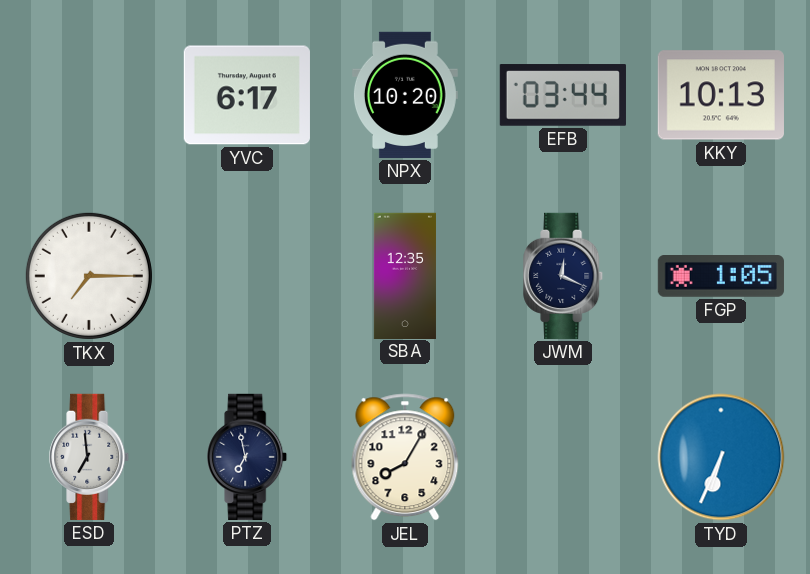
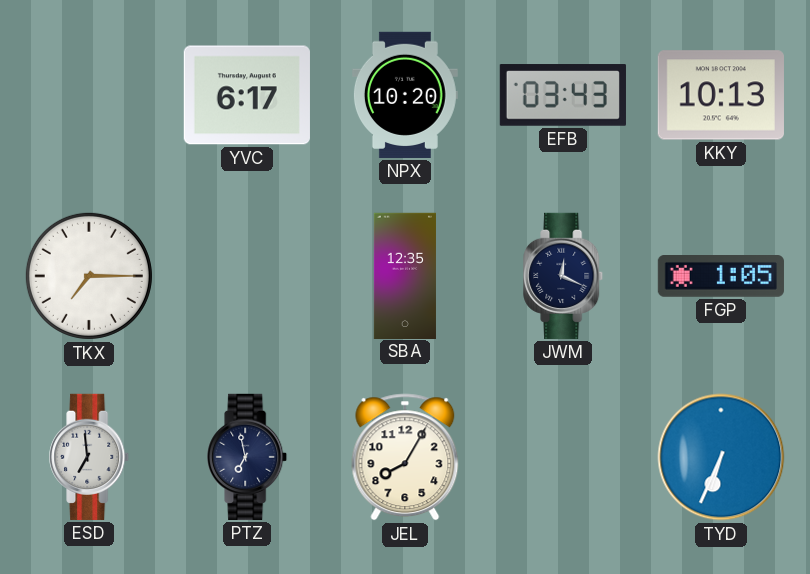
EFB: 03:44 -> 03:43
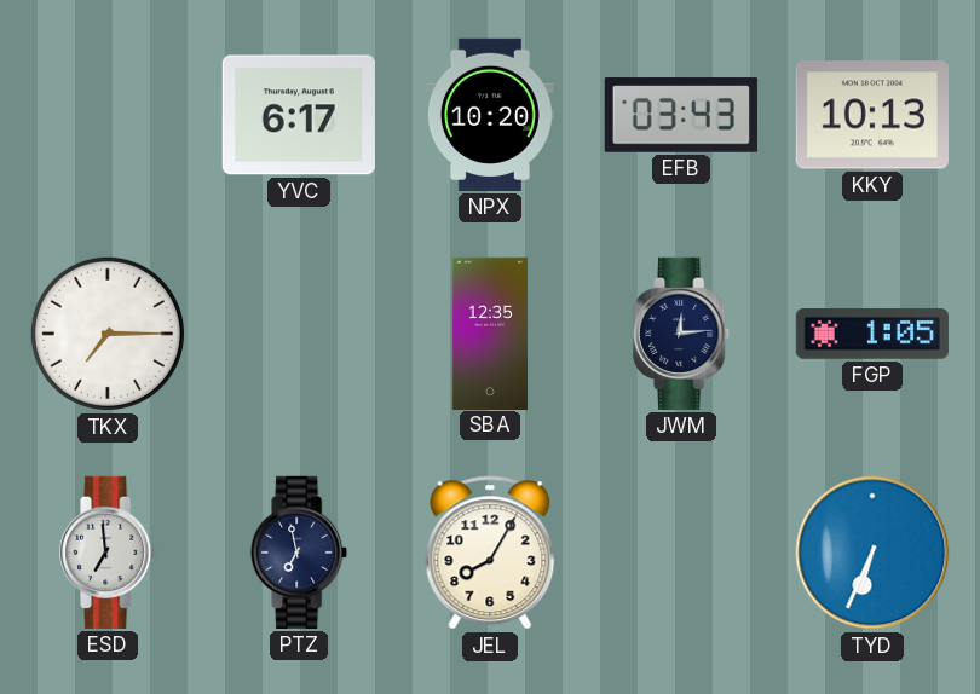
JWM: 12:19 -> 12:14
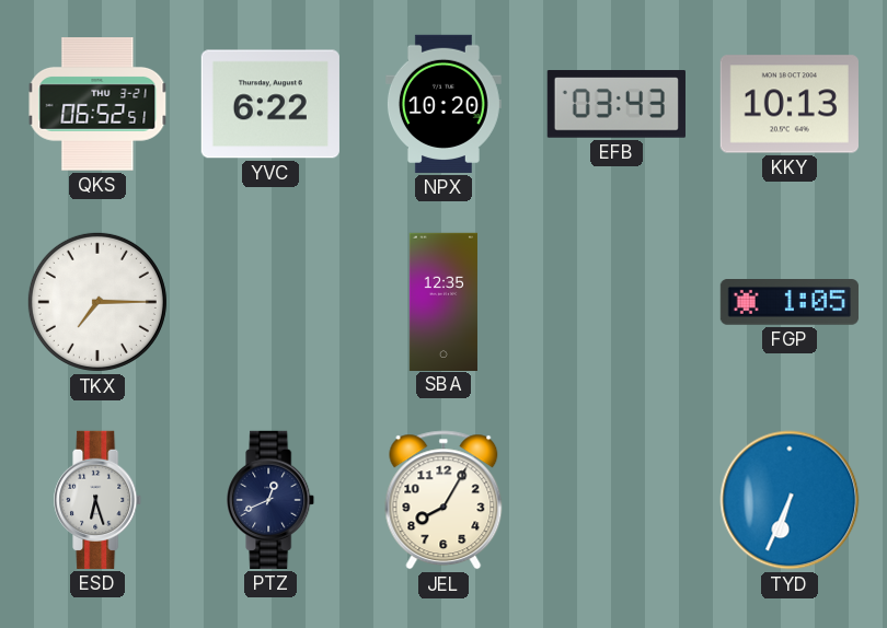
QKS: none -> 06:52
YVC: 6:17 -> 6:22
JWM: 12:14 -> none
ESD: 6:59 -> 6:27
PTZ: 6:58 -> 12:41
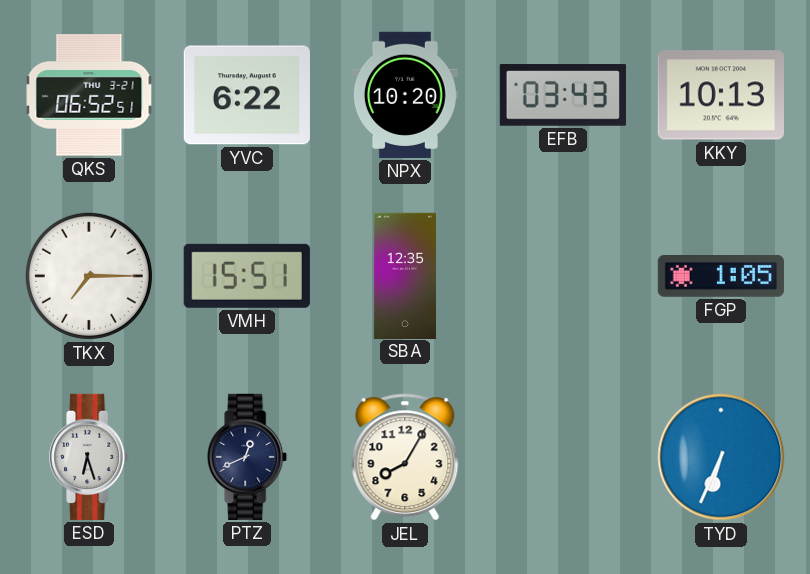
VMH: none -> 15:51
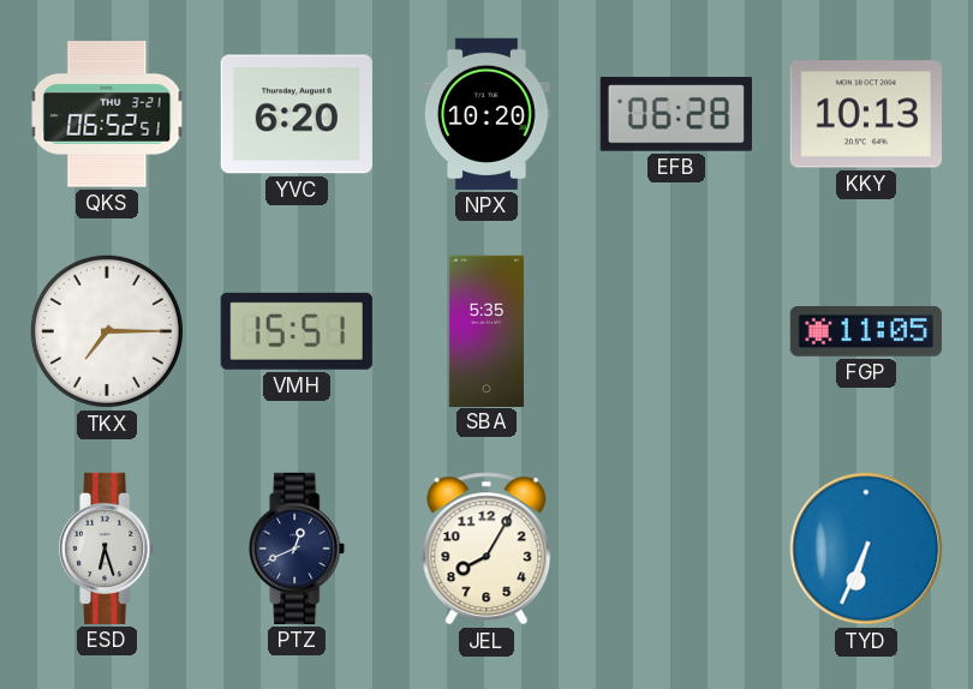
YVC: 6:22 -> 6:20
EFB: 03:43 -> 06:28
SBA: 12:35 -> 5:35
FGP: 1:05 -> 11:05
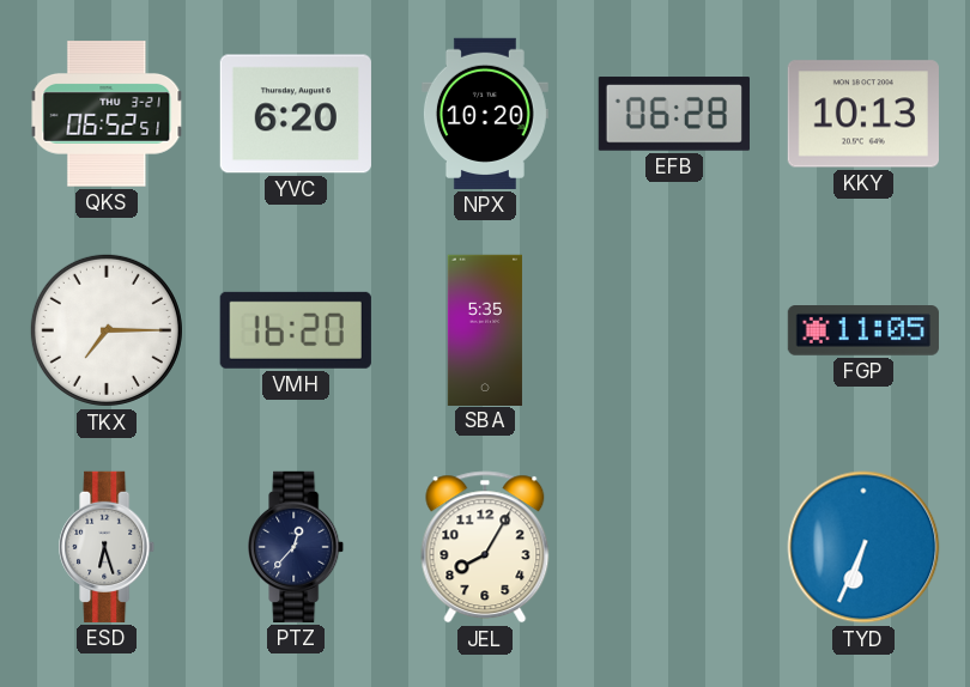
VMH: 15:51 -> 16:20
PTZ: 12:41 -> 12:37
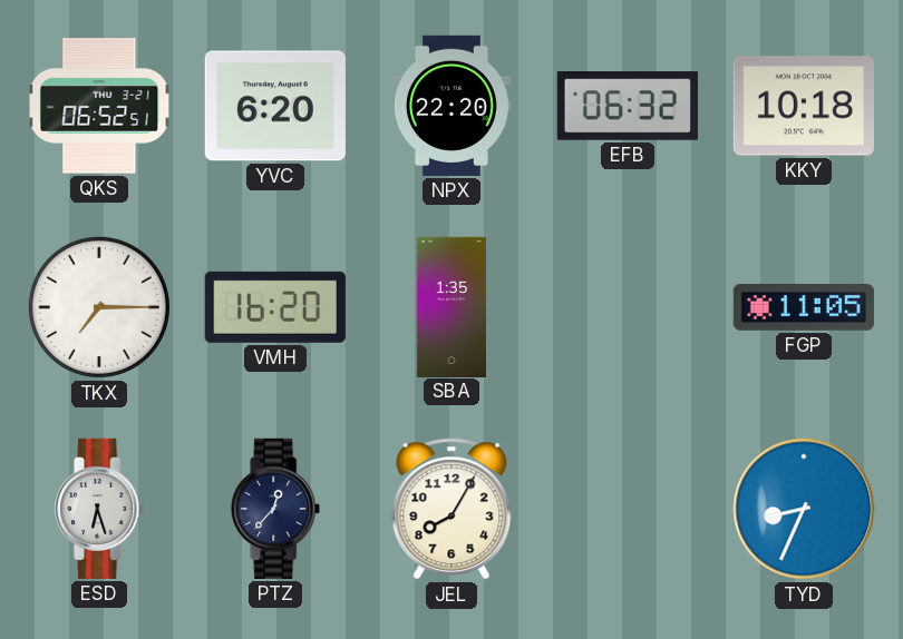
NPX: 10:20 -> 22:20
EFB: 06:28 -> 06:32
KKY: 10:13 -> 10:18
SBA: 5:35 -> 1:35
TYD: 6:34 -> 8:34
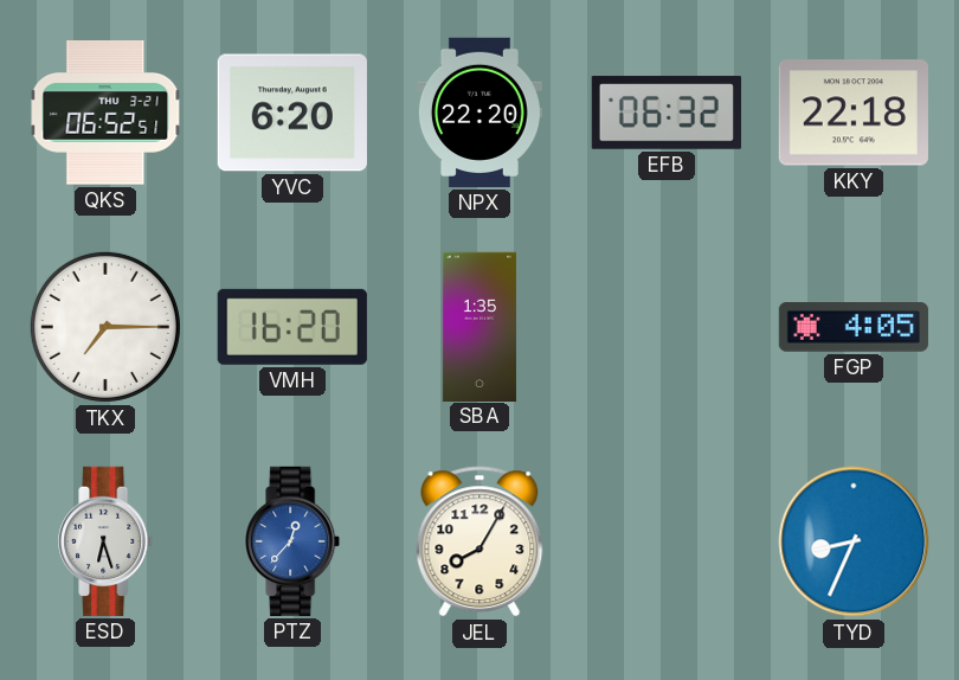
KKY: 10:18 -> 22:18
FGP: 11:05 -> 4:05
PTZ dial: navy -> blue
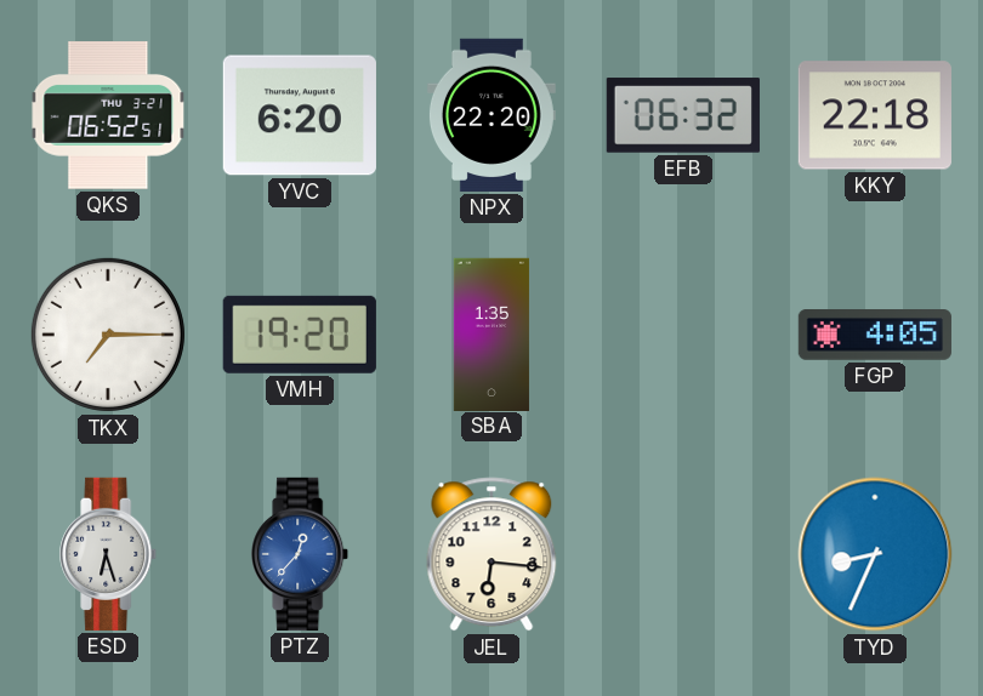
VMH: 16:20 -> 19:20
JEL: 8:05 -> 6:16
